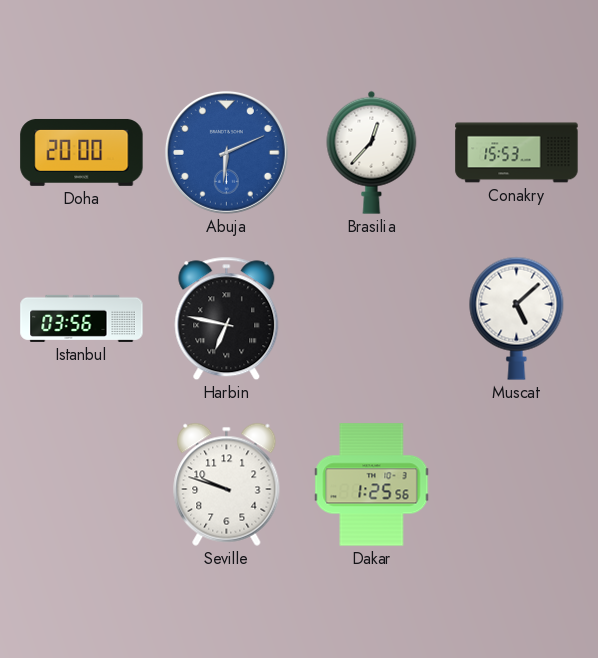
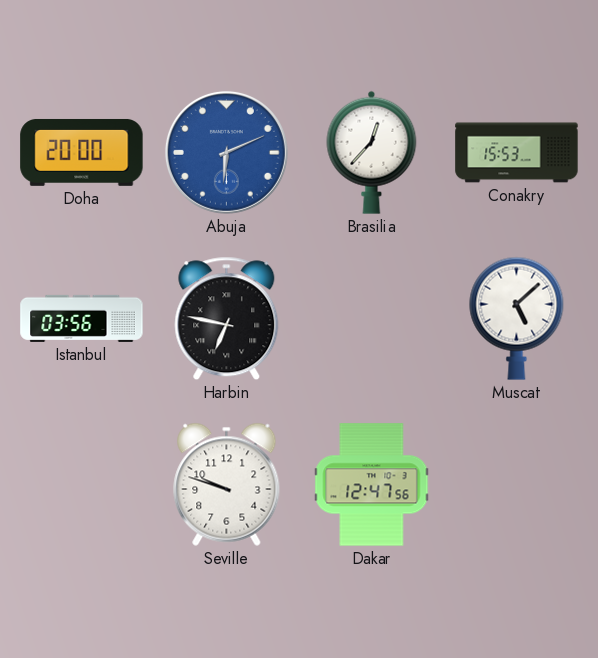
Dakar: 1:25 -> 12:47
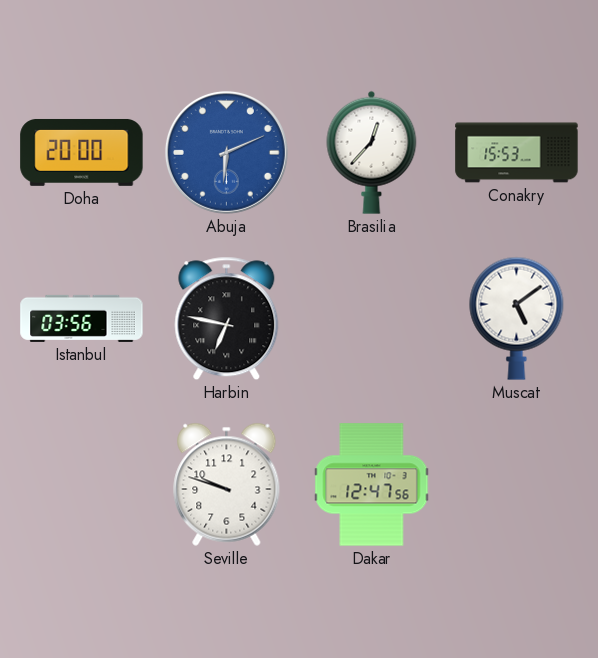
Muscat: 5:08 -> 5:09
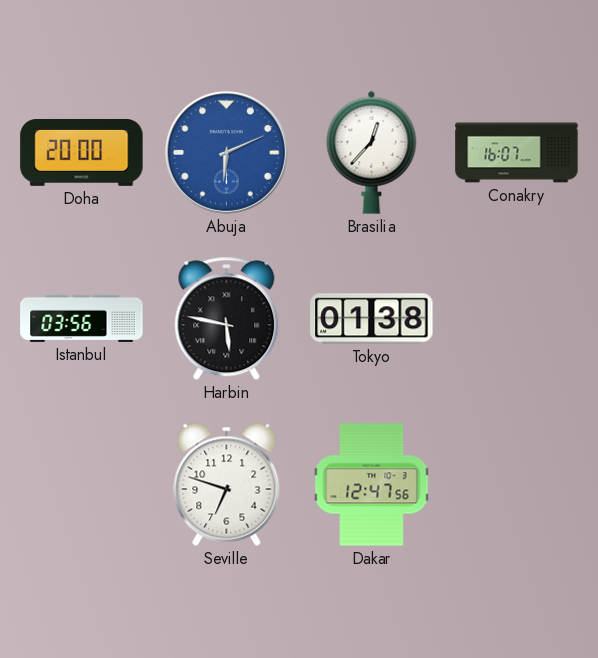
Conakry: 15:53 -> 16:07
Harbin: 6:47 -> 5:47
Tokyo: none -> 01:38
Muscat: 5:09 -> none
Seville: 9:48 -> 6:48
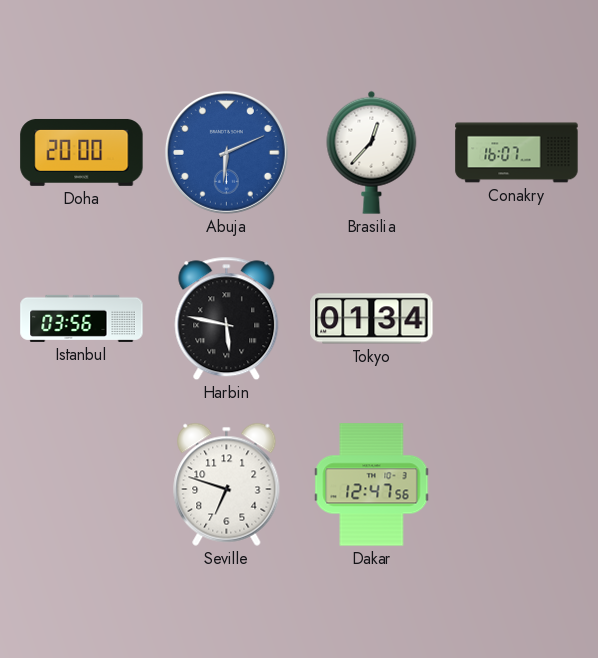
Tokyo: 01:38 -> 01:34
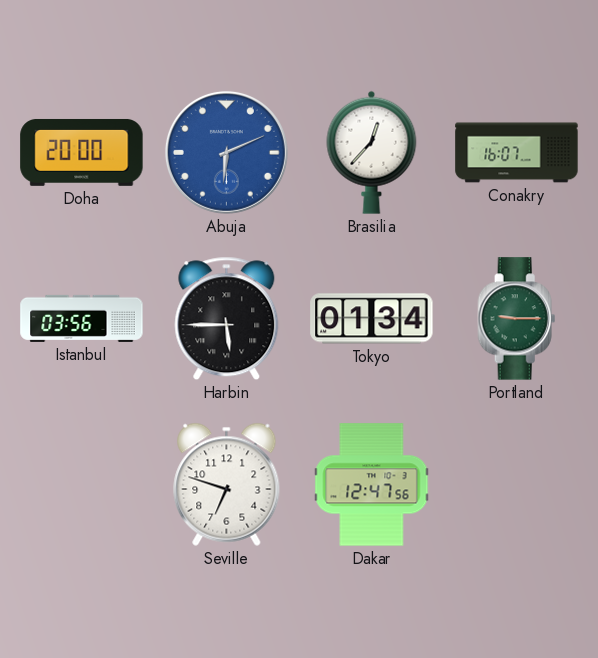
Harbin: 5:47 -> 5:45
Portland: none -> 9:15
